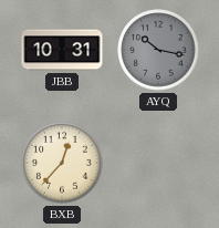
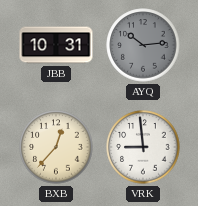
AYQ: 10:17 -> 10:14
VRK: none -> 8:59
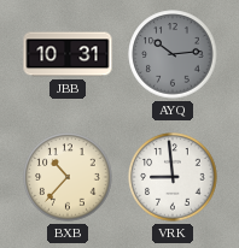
BXB: 12:37 -> 10:37
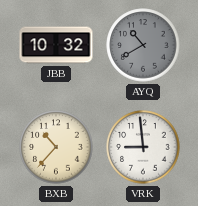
JBB: 10:31 -> 10:32
AYQ: 10:14 -> 10:40
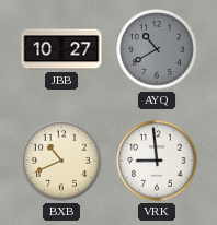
JBB: 10:32 -> 10:27
BXB: 10:37 -> 10:41
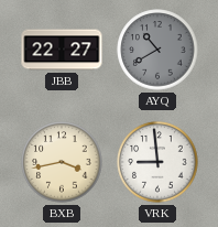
JBB: 10:27 -> 22:27
BXB: 10:41 -> 3:43
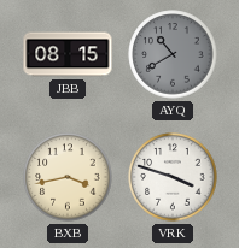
JBB: 22:27 -> 08:15
VRK: 8:59 -> 3:48
